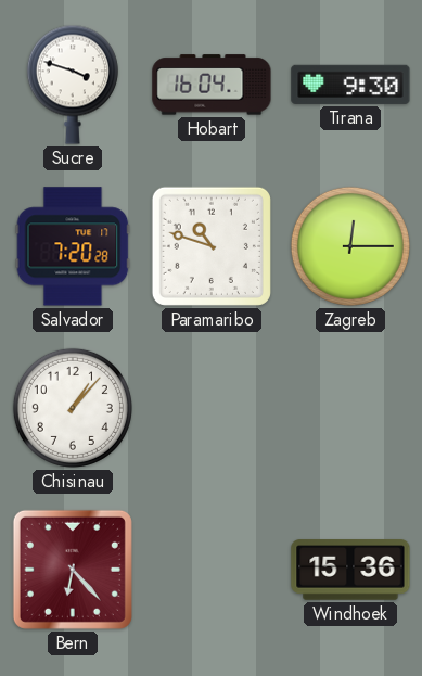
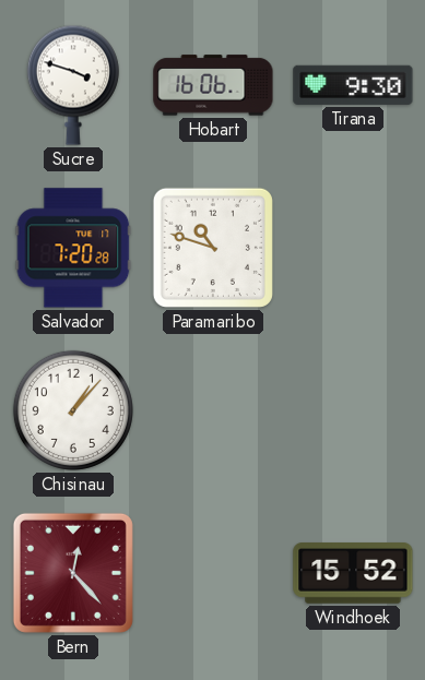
Hobart: 16:04 -> 16:06
Zagreb: 12:15 -> none
Bern: 6:23 -> 12:23
Windhoek: 15:36 -> 15:52
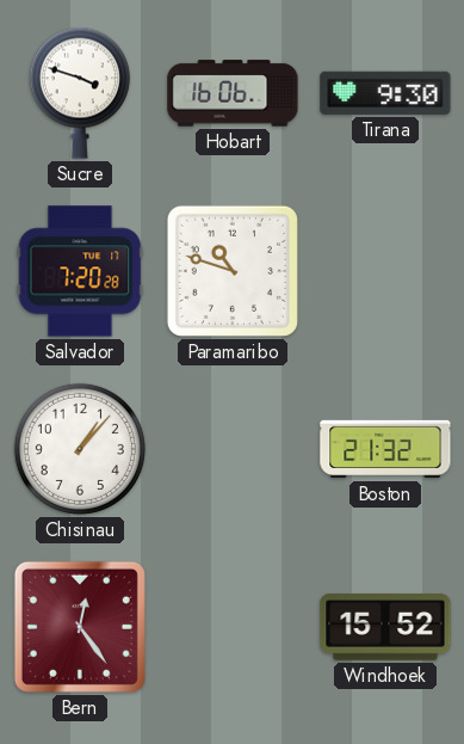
Boston: none -> 21:32
Bern: 12:23 -> 12:24
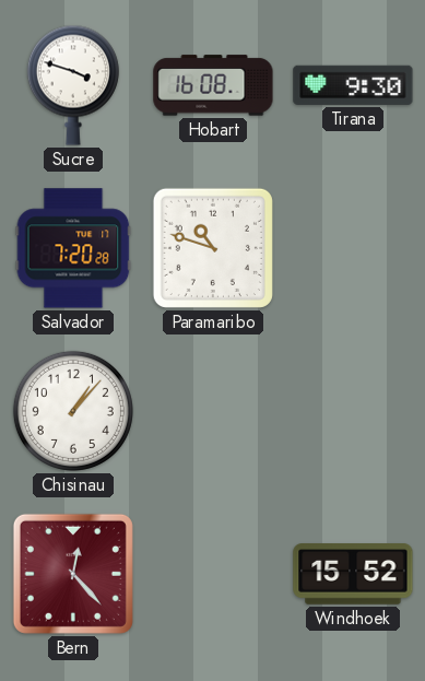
Hobart: 16:06 -> 16:08
Boston: 21:32 -> none
Bern: 12:24 -> 12:23
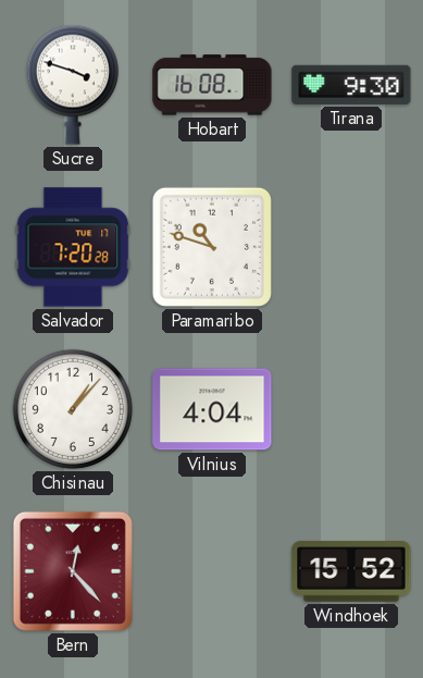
Vilnius: none -> 4:04
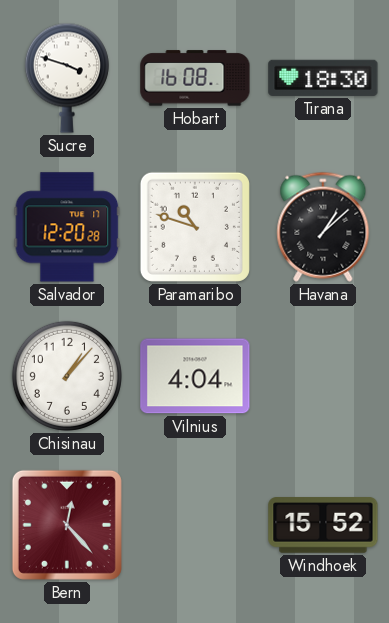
Tirana: 9:30 -> 18:30
Salvador: 7:20 -> 12:20
Havana: none -> 1:08
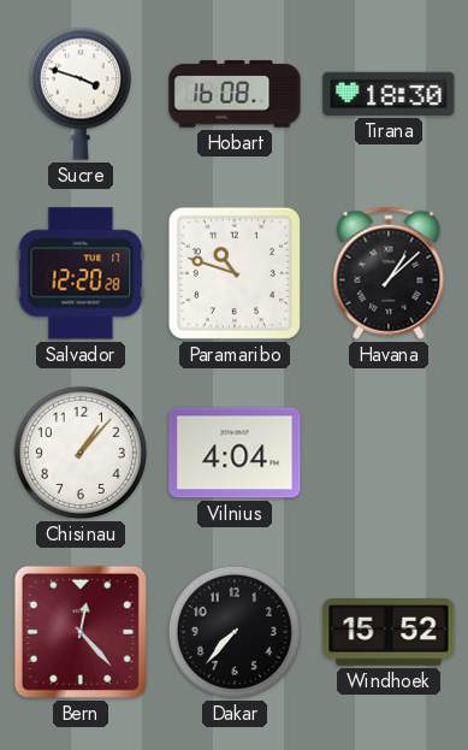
Dakar: none -> 7:37
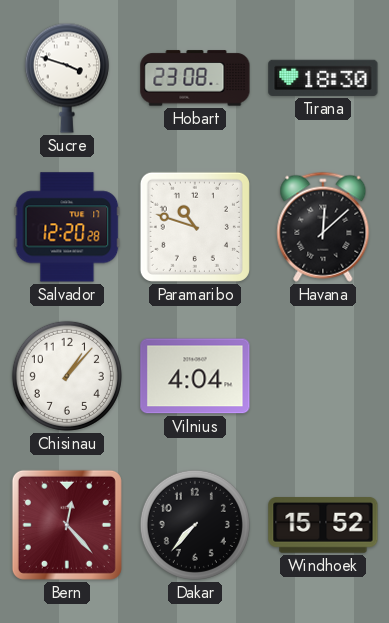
Hobart: 16:08 -> 23:08
Havana: 1:08 -> 12:08
